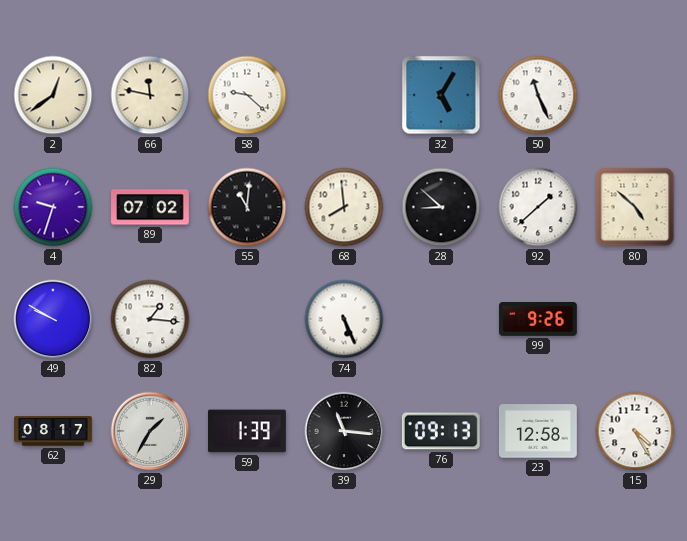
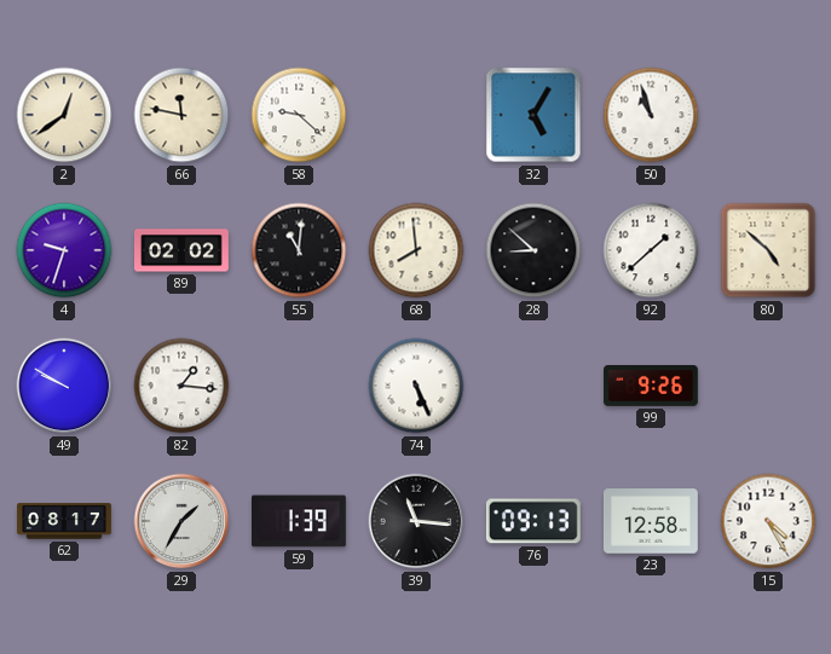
50: 11:26 -> 10:57
89: 07:02 -> 02:02
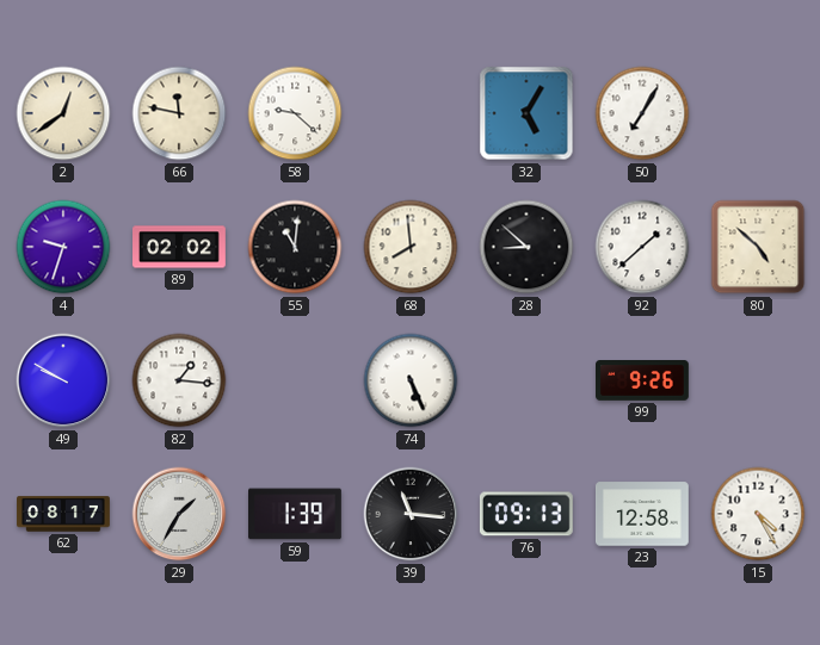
50: 10:57 -> 7:05
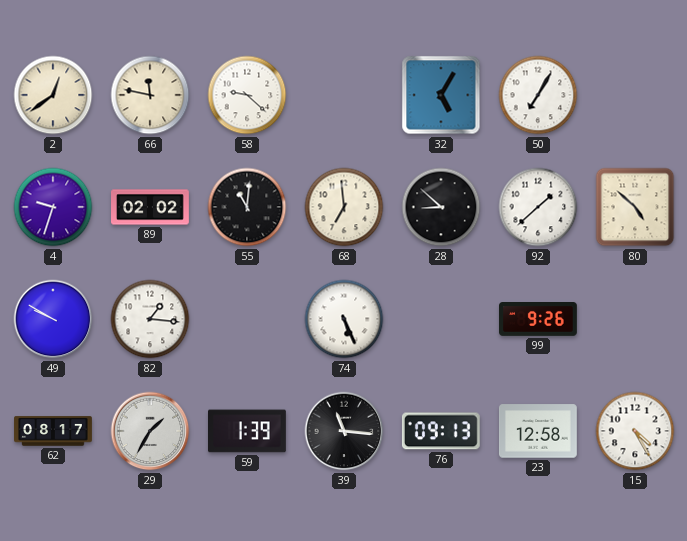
68: 7:59 -> 6:59
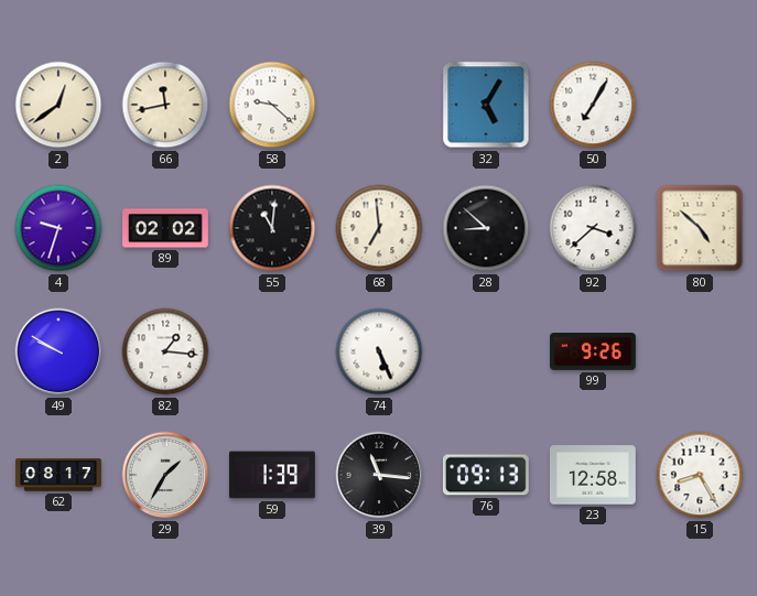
66: 11:47 -> 11:43
92: 1:38 -> 3:38
15: 4:25 -> 8:25
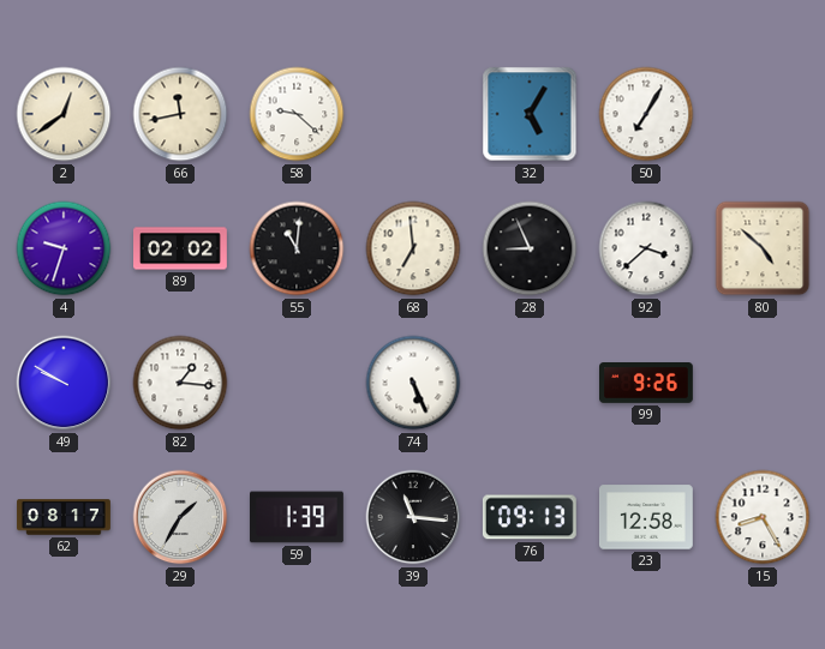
28: 8:52 -> 8:56
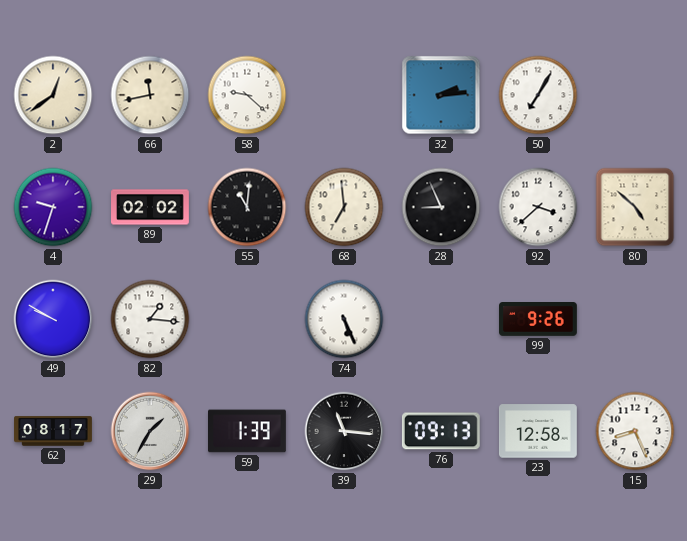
32: 5:05 -> 2:14
15: 8:25 -> 8:26
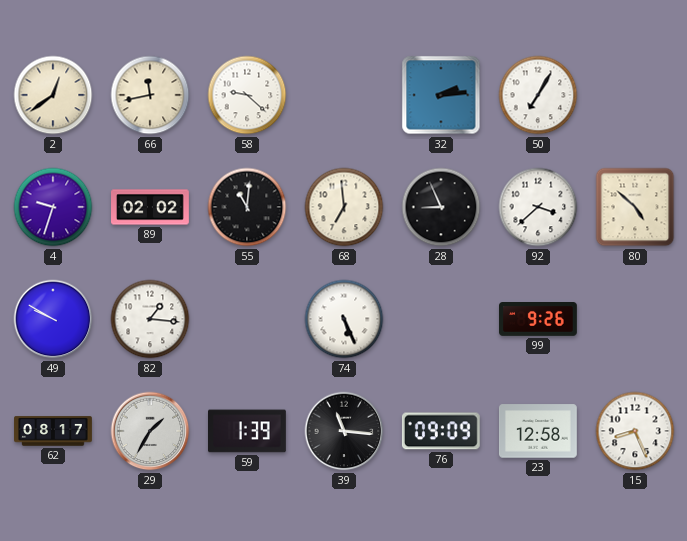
76: 09:13 -> 09:09
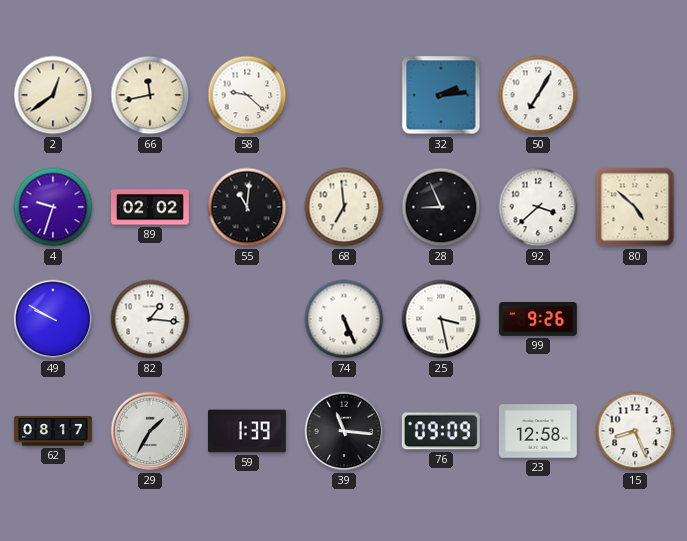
25: none -> 3:28
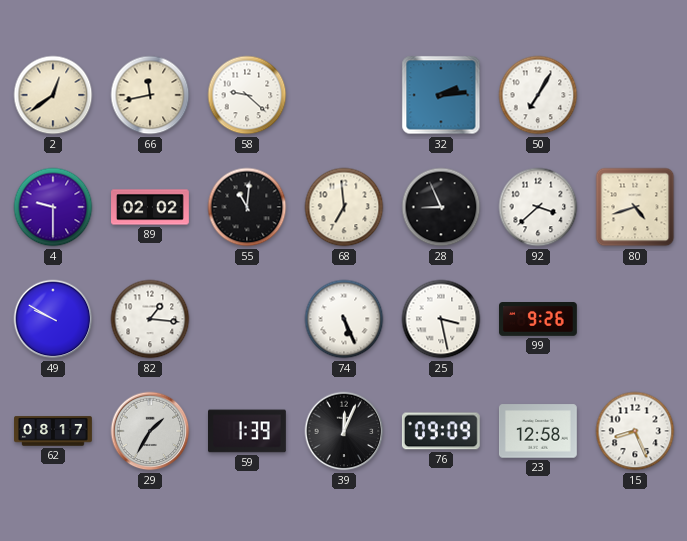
4: 9:33 -> 9:30
80: 4:52 -> 4:42
39: 11:16 -> 12:04
